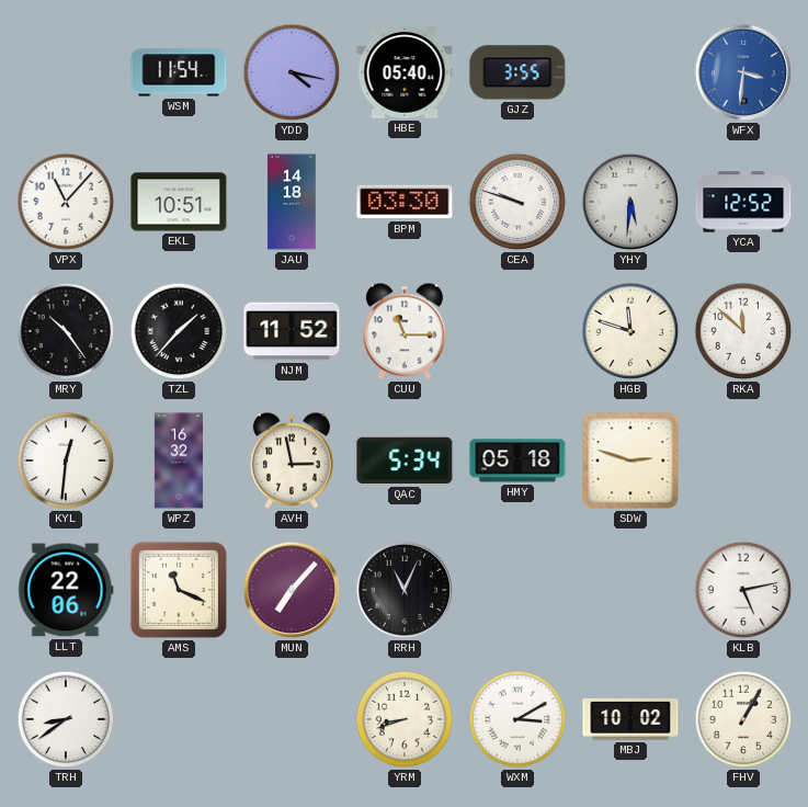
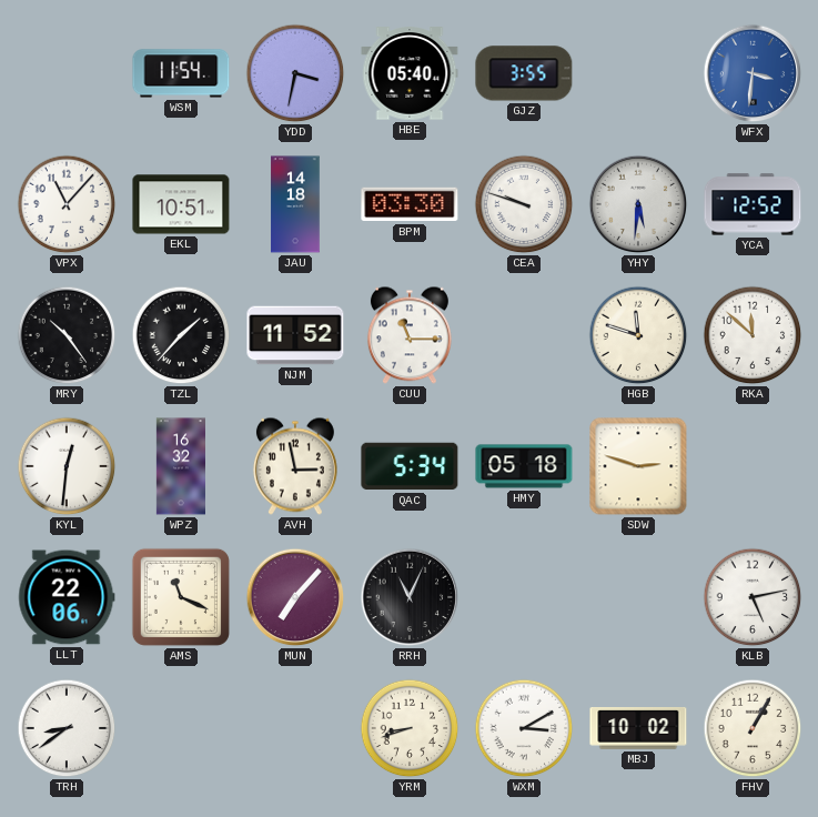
YDD: 4:17 -> 3:32
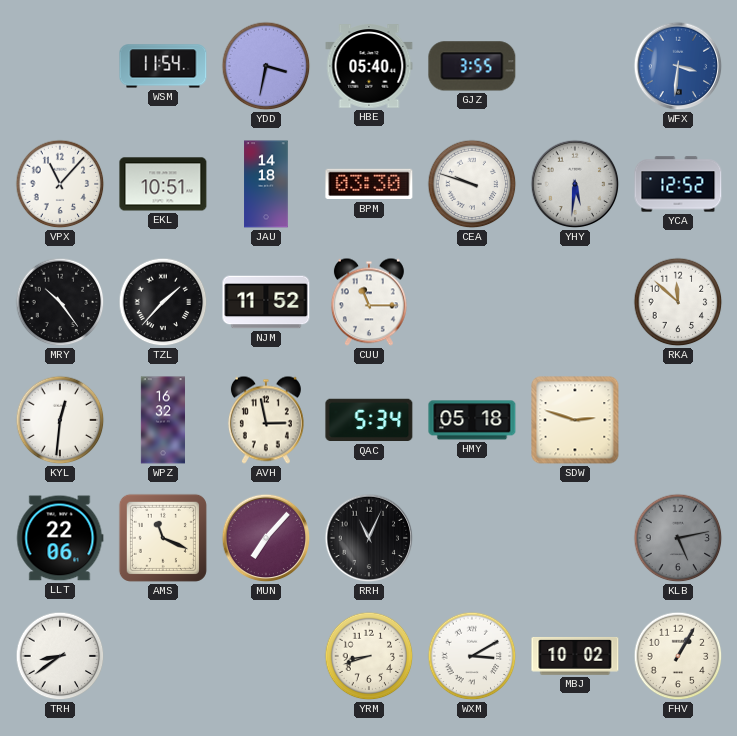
HGB: 11:48 -> none
KLB dial: white -> grey
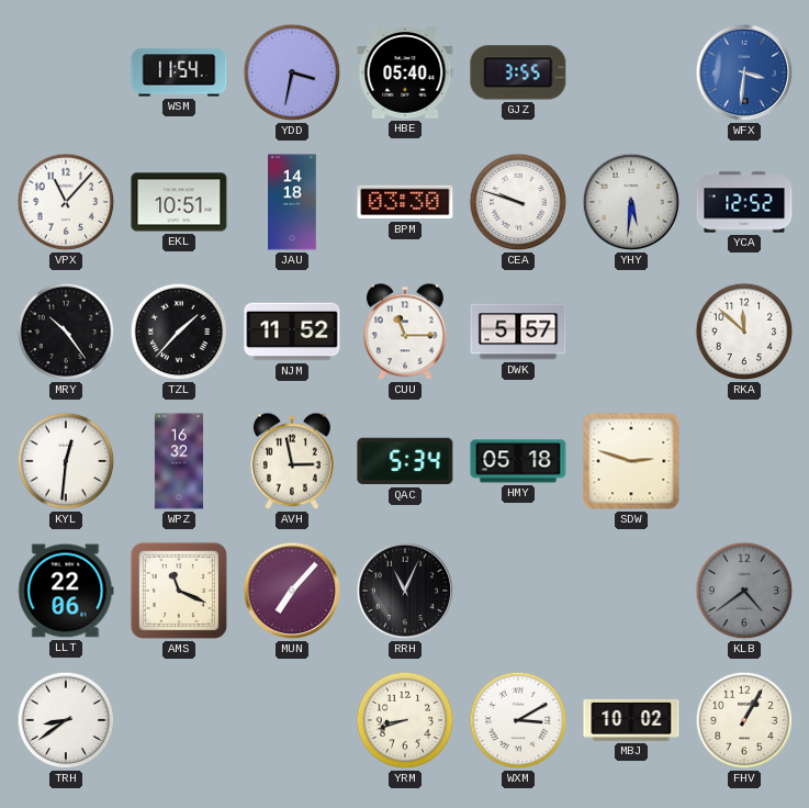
DWK: none -> 5:57
KLB: 5:13 -> 4:39
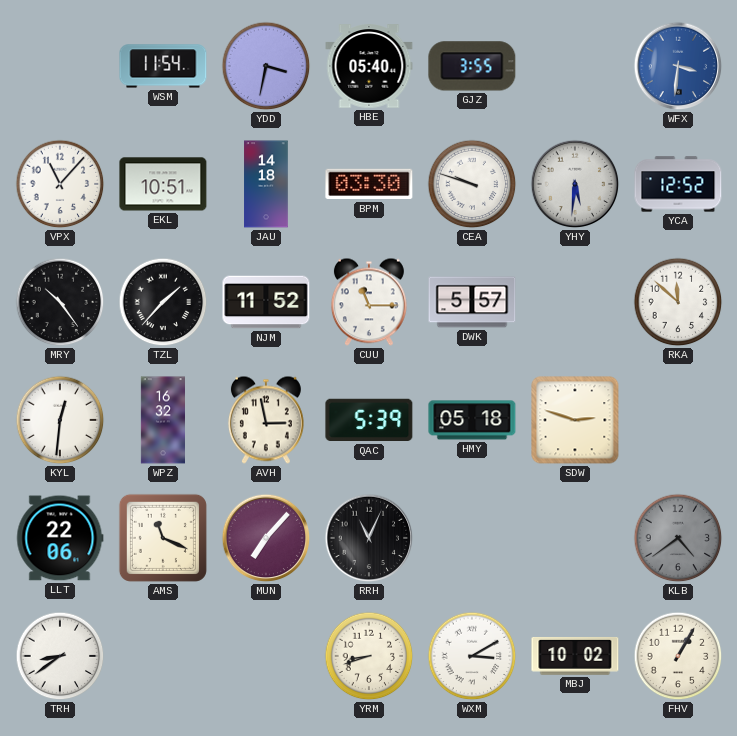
QAC: 5:34 -> 5:39
